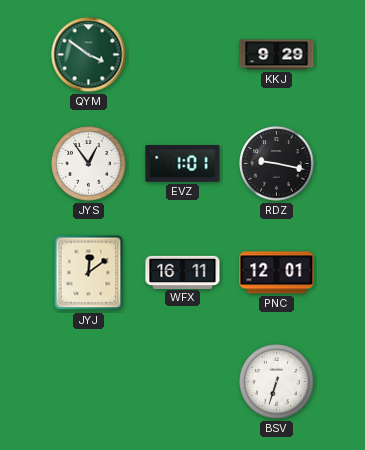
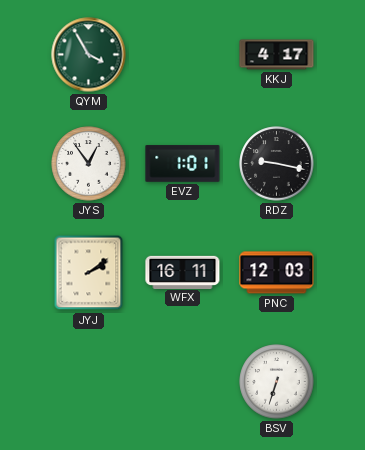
QYM: 3:51 -> 3:55
KKJ: 9:29 -> 4:17
JYJ: 12:09 -> 2:09
PNC: 12:01 -> 12:03
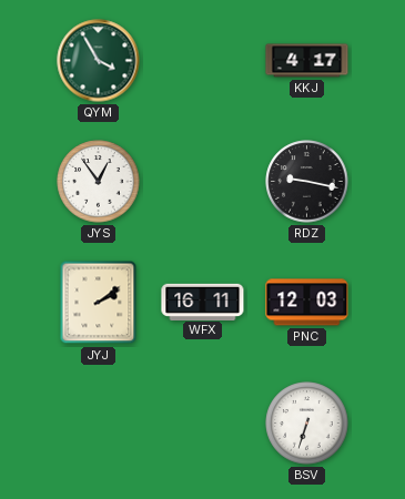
EVZ: 1:01 -> none
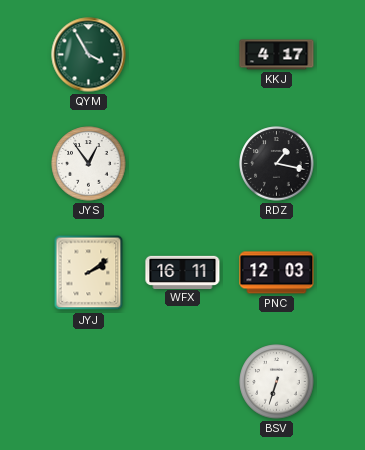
RDZ: 9:17 -> 1:17
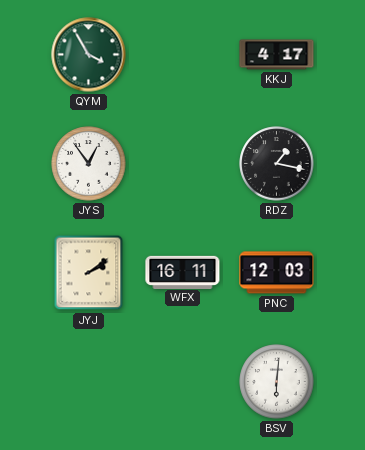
BSV: 6:33 -> 6:01
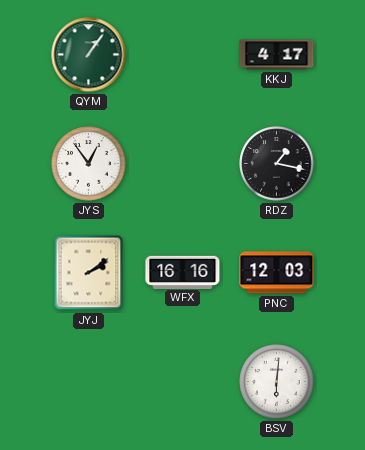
QYM: 3:55 -> 1:06
WFX: 16:11 -> 16:16
